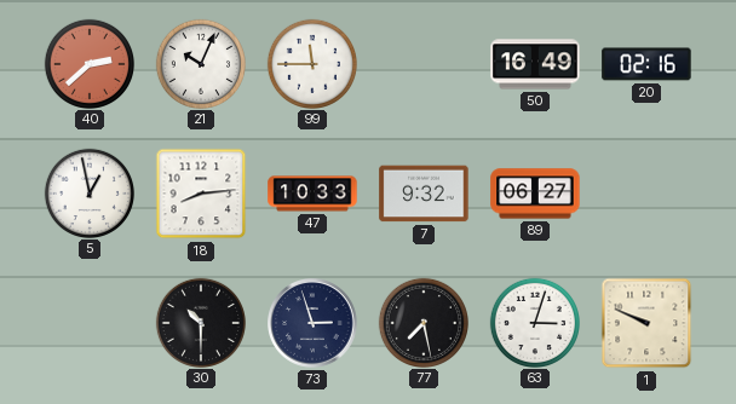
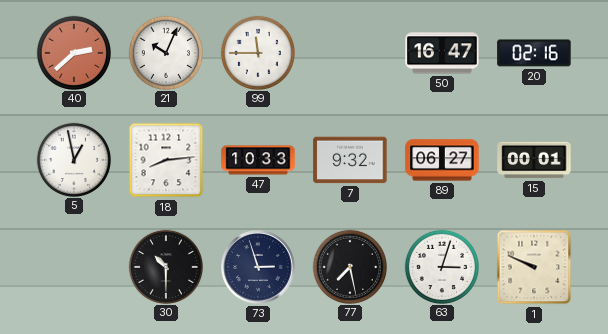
50: 16:49 -> 16:47
15: none -> 00:01
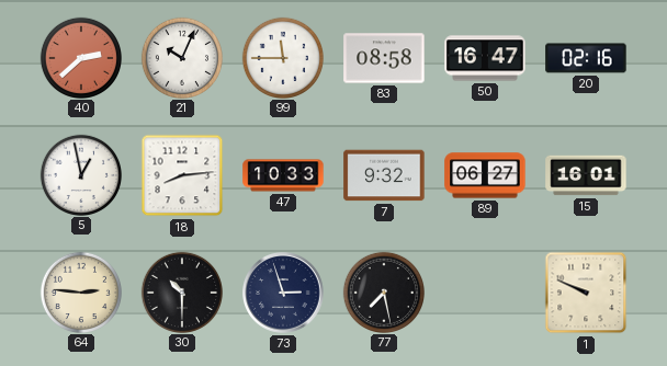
83: none -> 08:58
15: 00:01 -> 16:01
64: none -> 2:46
63: 3:03 -> none
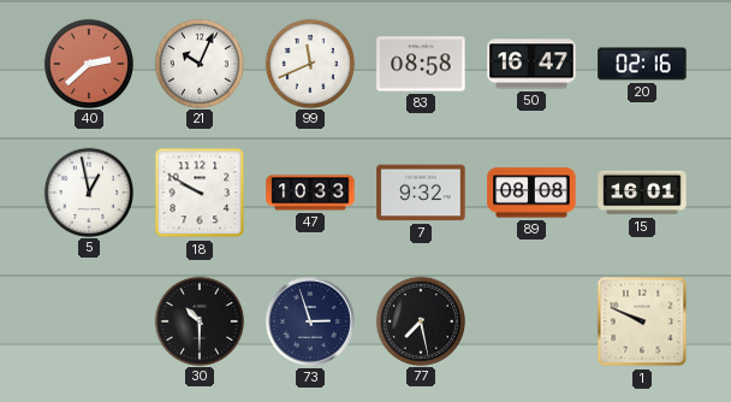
99: 11:45 -> 11:41
18: 8:14 -> 9:50
89: 06:27 -> 08:08
64: 2:46 -> none
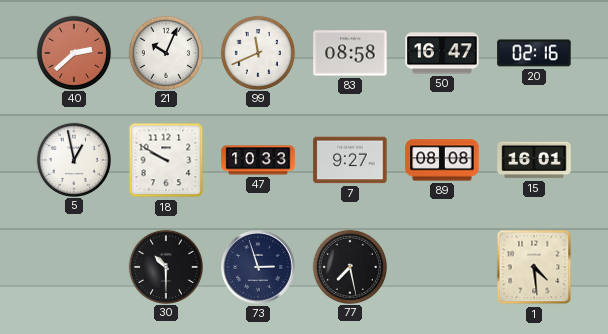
7: 9:32 -> 9:27
1: 9:49 -> 4:29
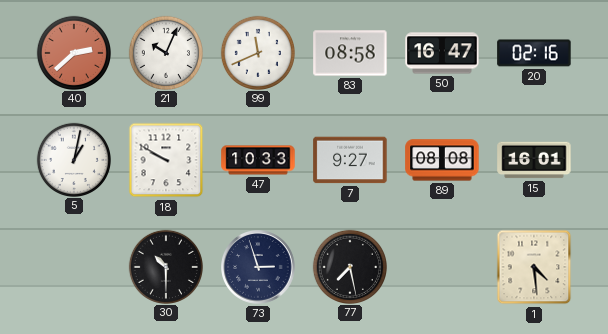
5: 12:58 -> 1:02
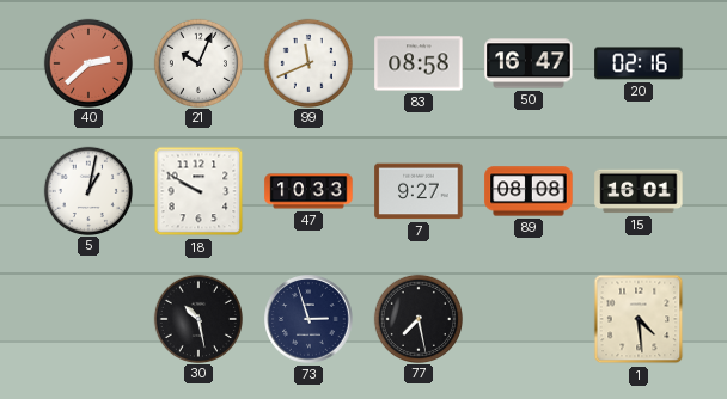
30: 10:30 -> 10:28
